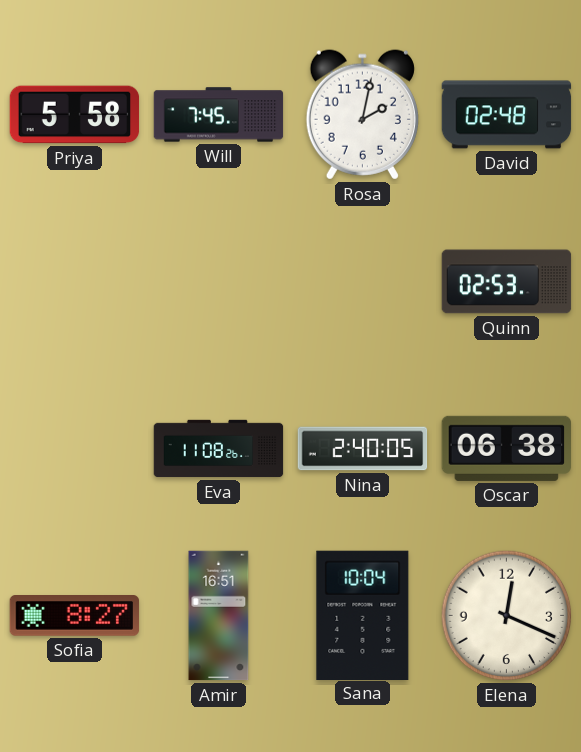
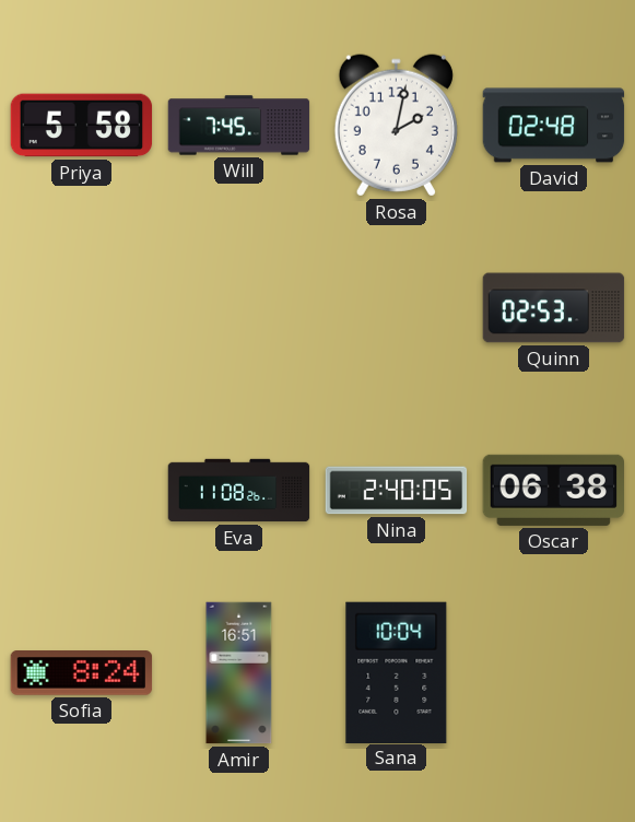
Sofia: 8:27 -> 8:24
Elena: 12:19 -> none
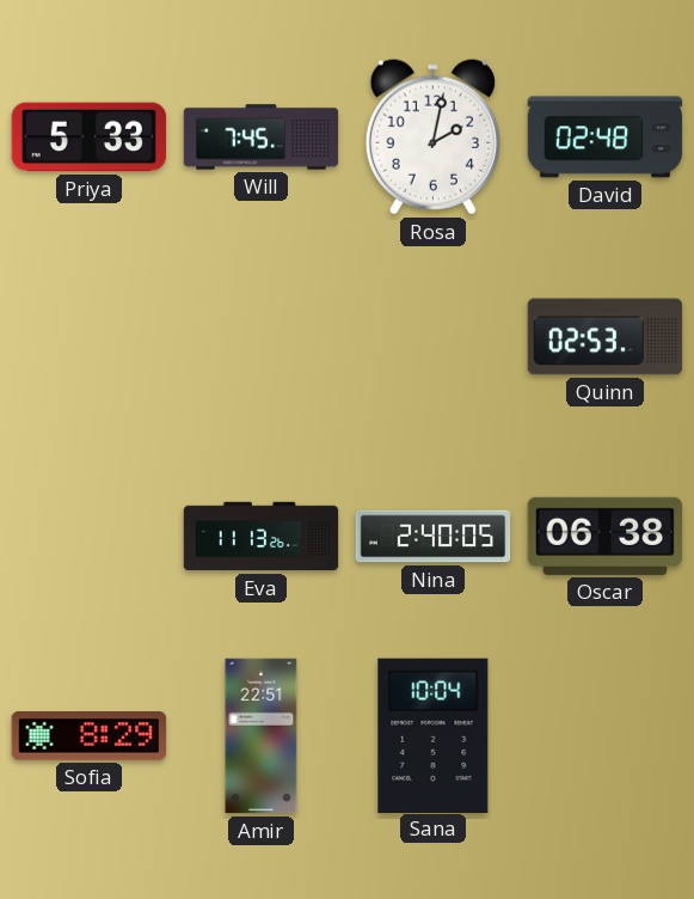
Priya: 5:58 -> 5:33
Eva: 11:08 -> 11:13
Sofia: 8:24 -> 8:29
Amir: 16:51 -> 22:51
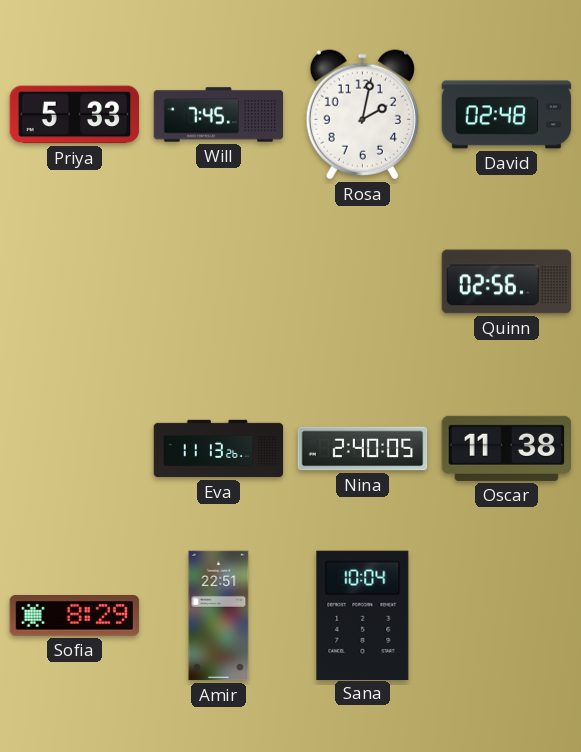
Quinn: 02:53 -> 02:56
Oscar: 06:38 -> 11:38
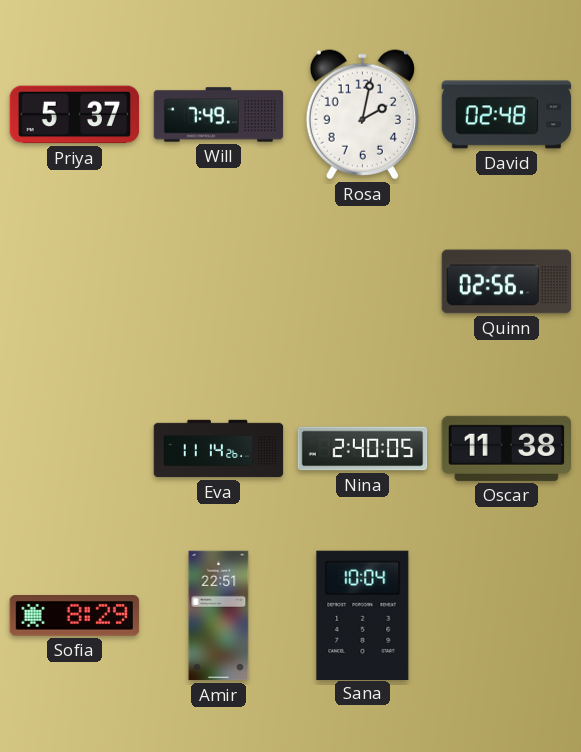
Priya: 5:33 -> 5:37
Will: 7:45 -> 7:49
Eva: 11:13 -> 11:14
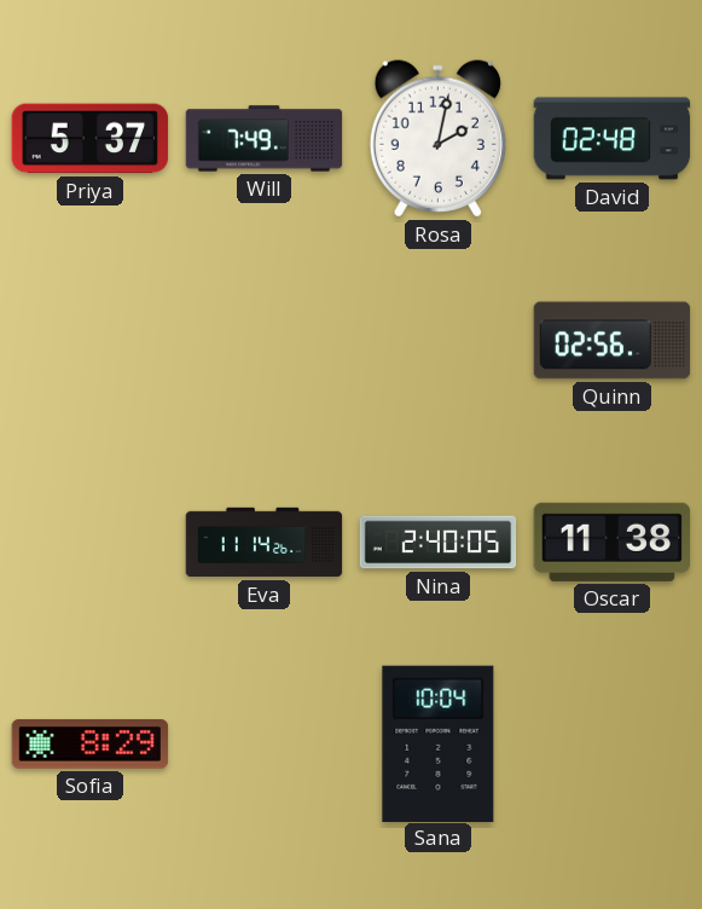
Amir: 22:51 -> none
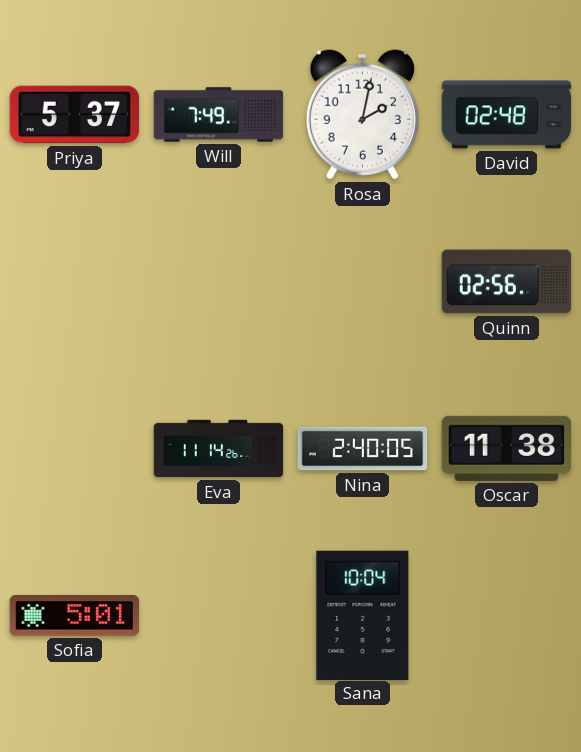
Sofia: 8:29 -> 5:01
